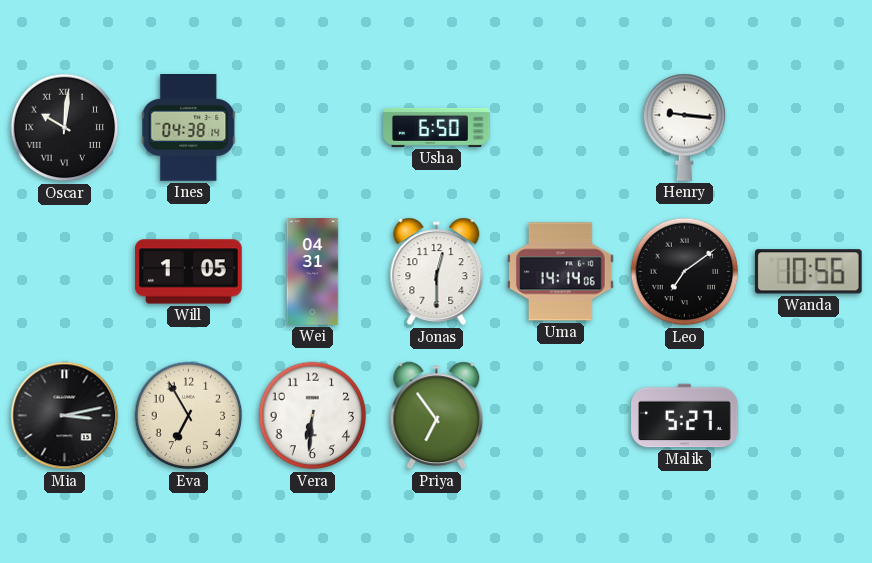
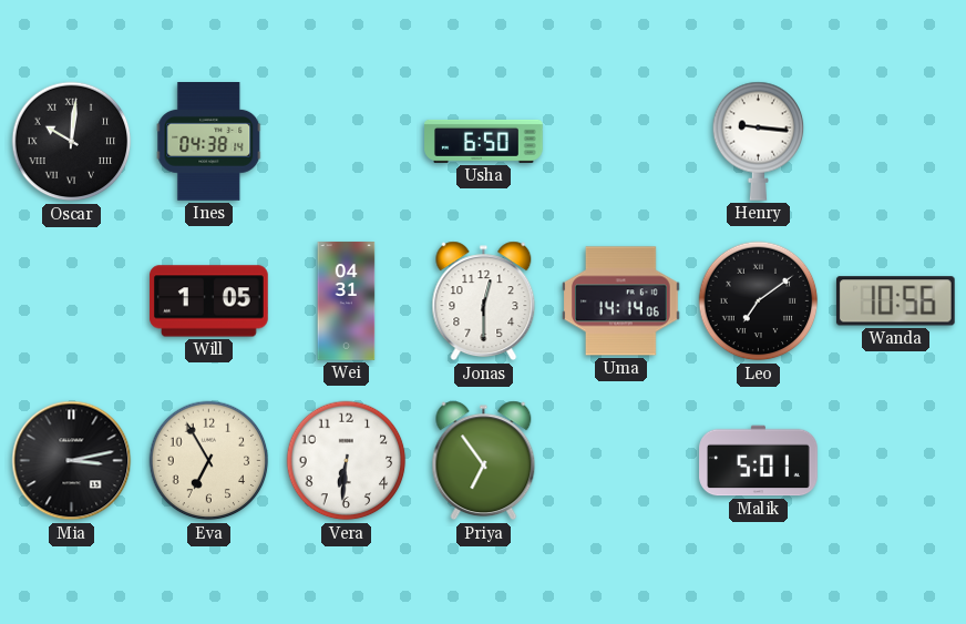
Malik: 5:27 -> 5:01
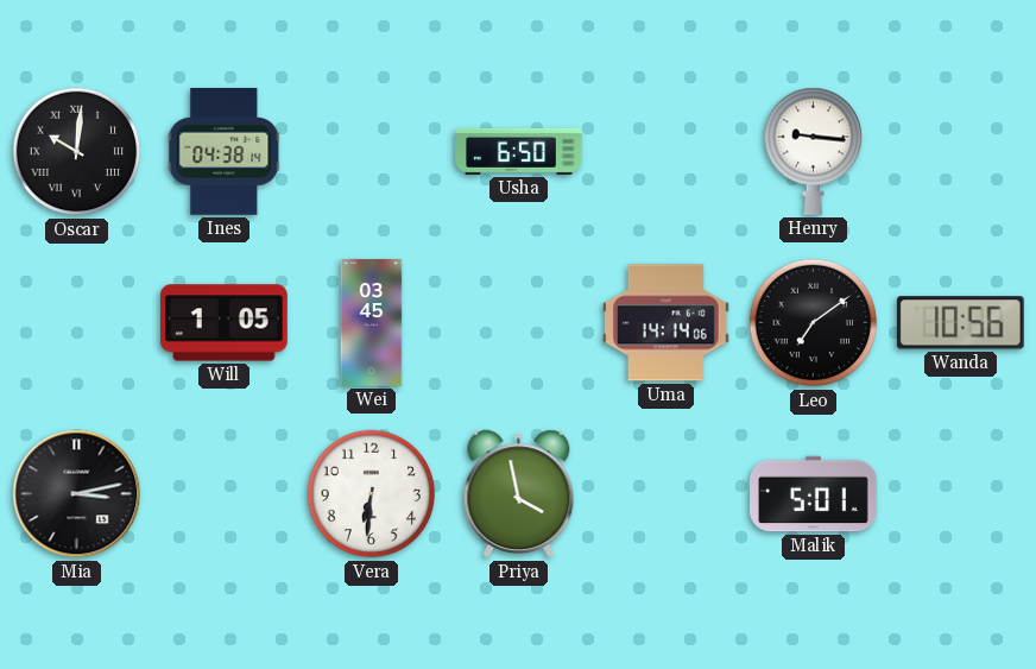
Wei: 04:31 -> 03:45
Jonas: 12:30 -> none
Eva: 6:55 -> none
Priya: 6:54 -> 3:58
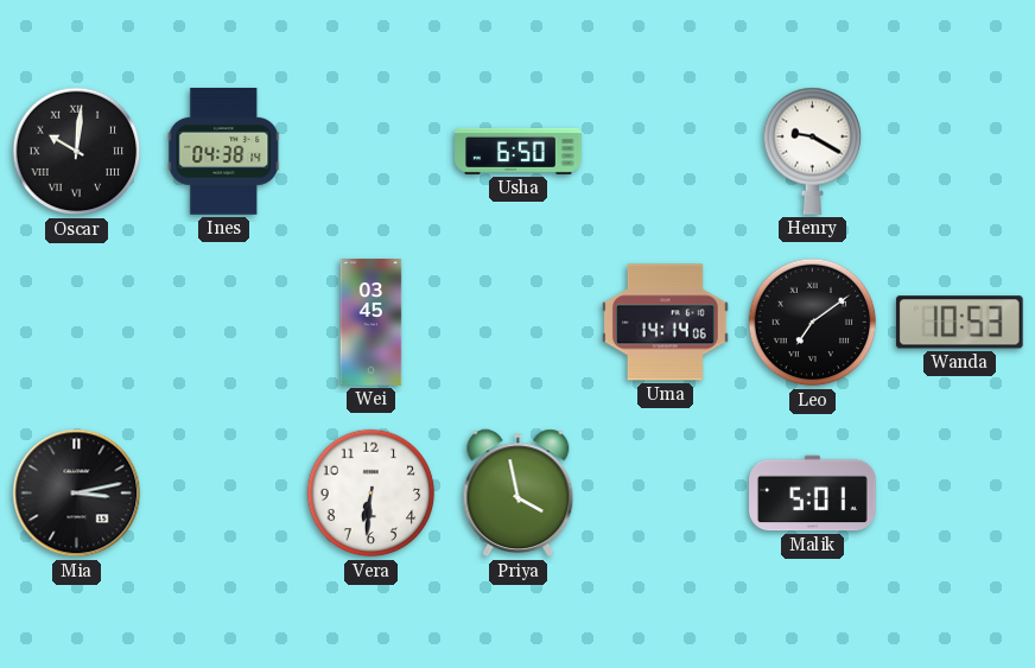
Henry: 9:16 -> 9:20
Will: 1:05 -> none
Wanda: 10:56 -> 10:53
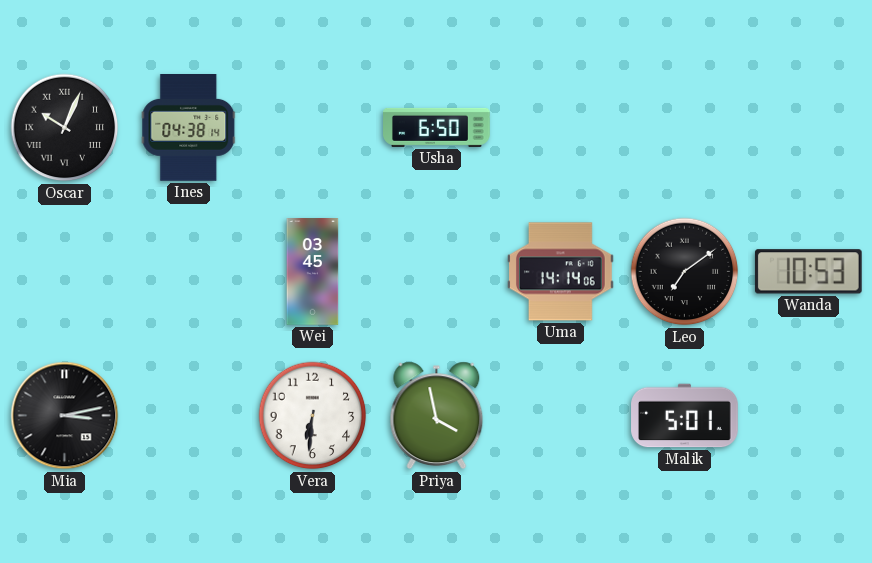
Oscar: 10:01 -> 10:04
Henry: 9:20 -> none
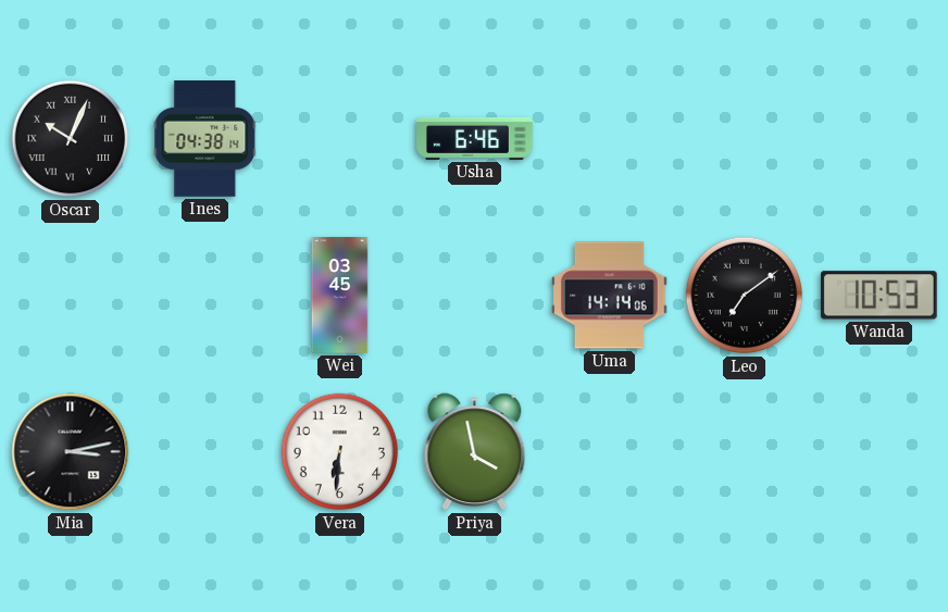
Usha: 6:50 -> 6:46
Malik: 5:01 -> none
